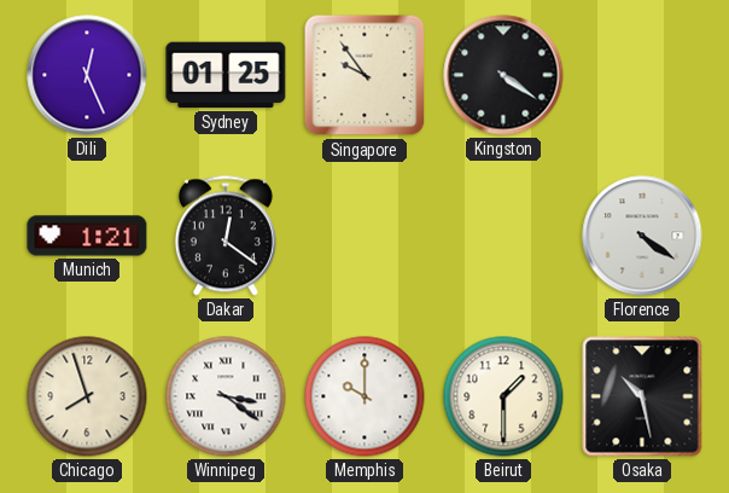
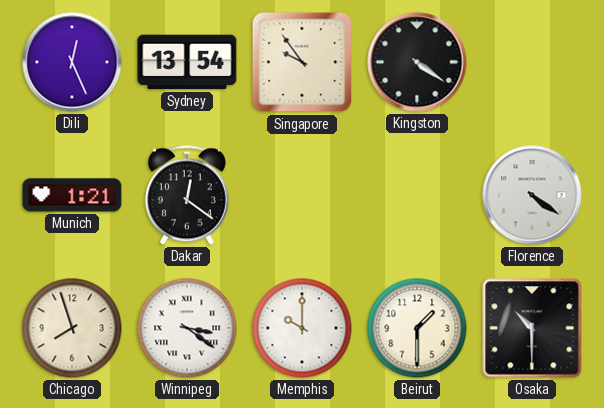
Sydney: 01:25 -> 13:54
Osaka: 10:28 -> 10:30
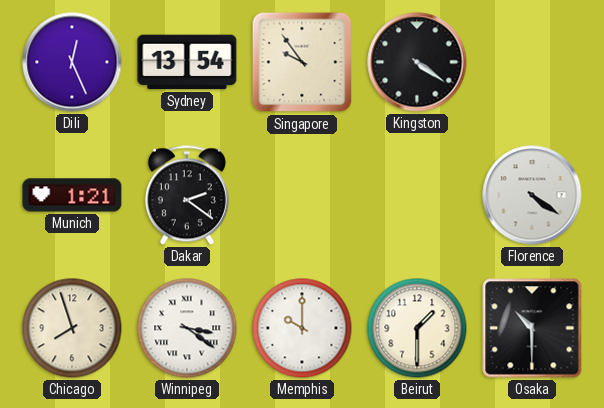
Dakar: 12:21 -> 2:21
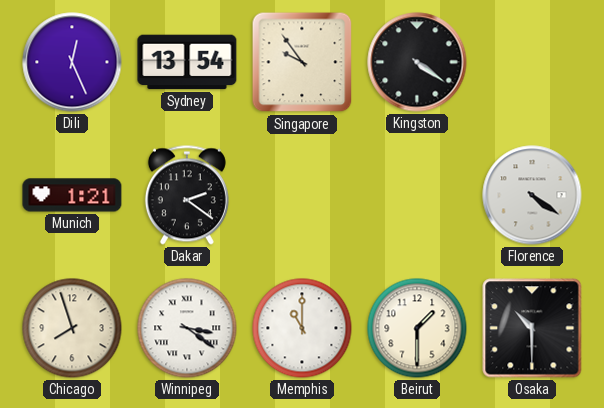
Memphis: 10:00 -> 11:00
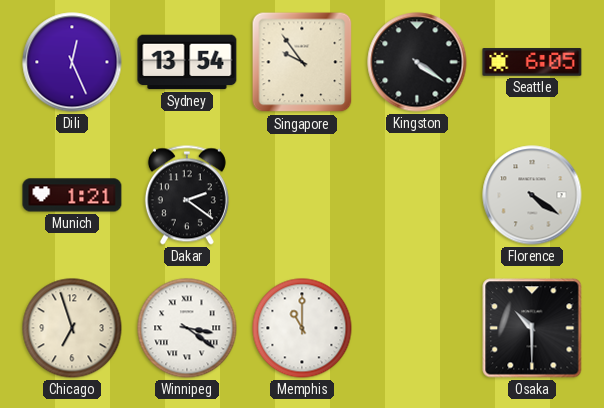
Seattle: none -> 6:05
Chicago: 7:57 -> 6:57
Beirut: 1:30 -> none
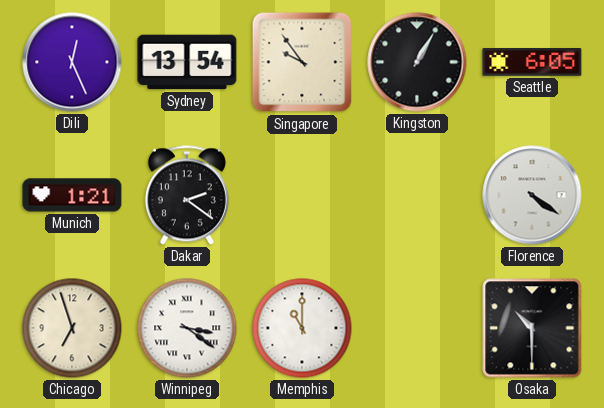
Kingston: 4:21 -> 1:05
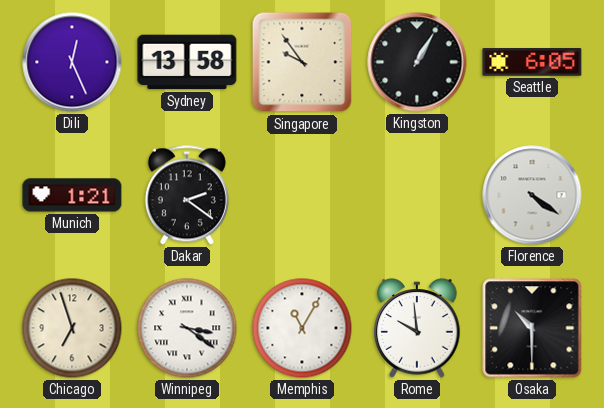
Sydney: 13:54 -> 13:58
Memphis: 11:00 -> 11:05
Rome: none -> 9:59
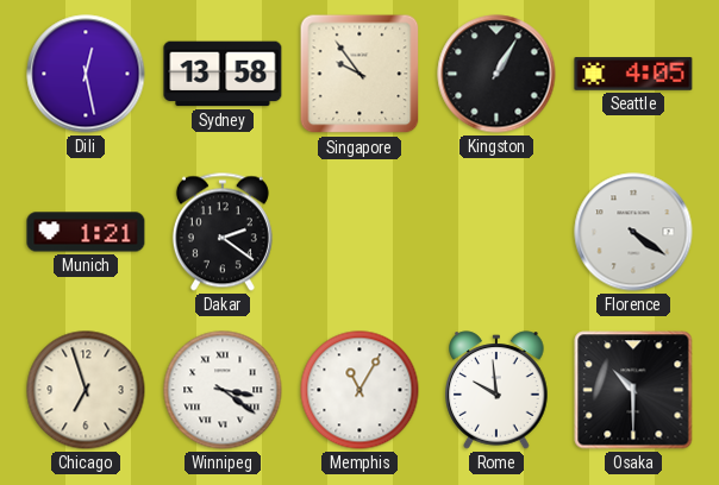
Dili: 12:26 -> 12:28
Seattle: 6:05 -> 4:05
